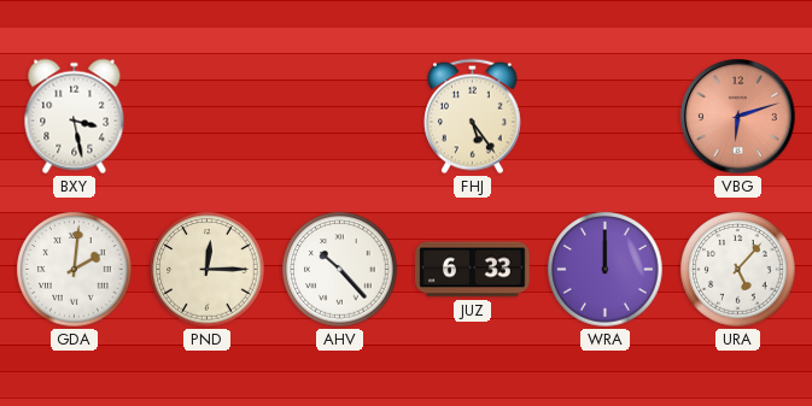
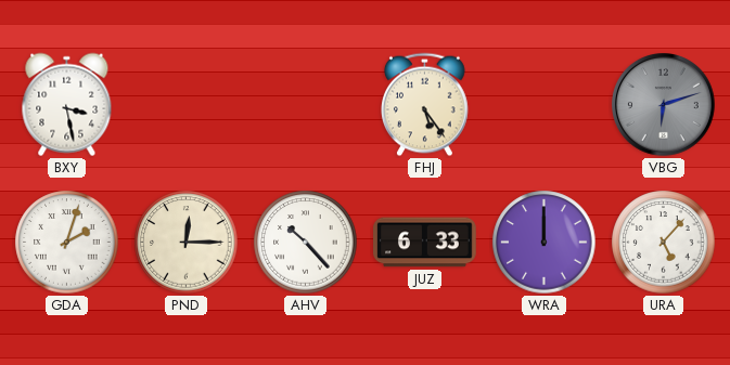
VBG dial: salmon -> grey
GDA: 2:01 -> 2:03
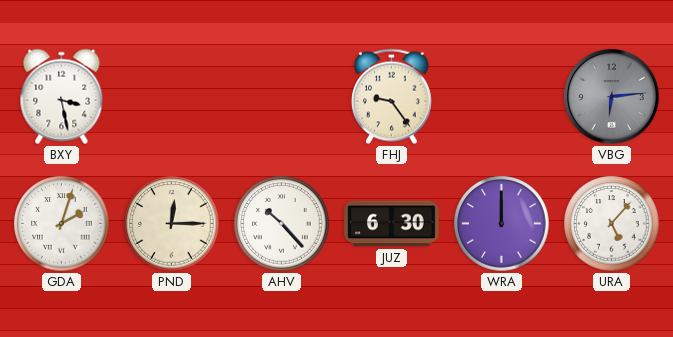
FHJ: 5:24 -> 9:24
VBG: 6:12 -> 6:14
JUZ: 6:33 -> 6:30
